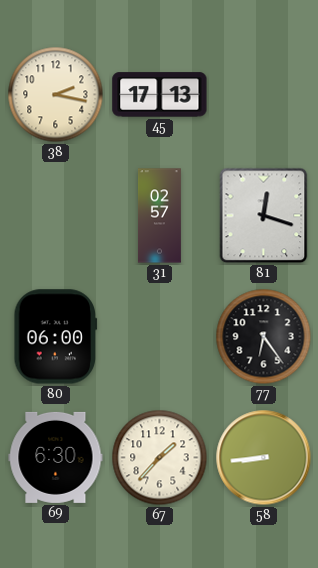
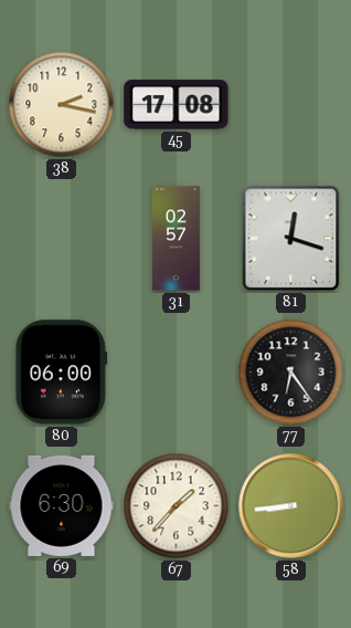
45: 17:13 -> 17:08
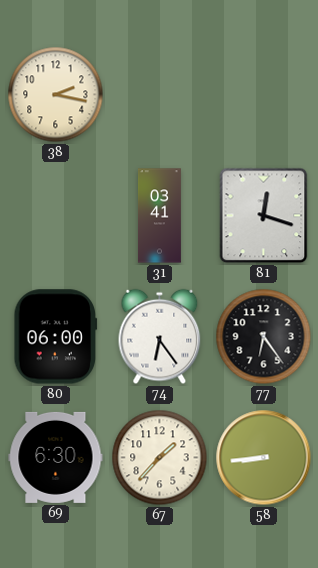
45: 17:08 -> none
31: 02:57 -> 03:41
74: none -> 6:24
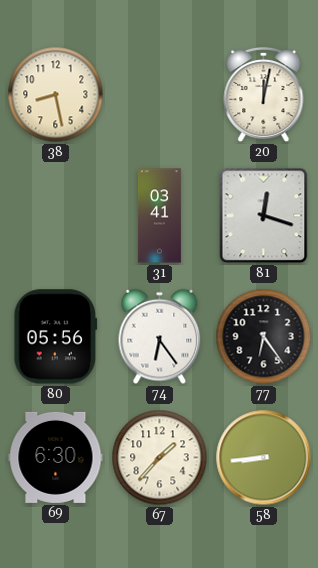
38: 2:17 -> 8:28
20: none -> 12:02
80: 06:00 -> 05:56
